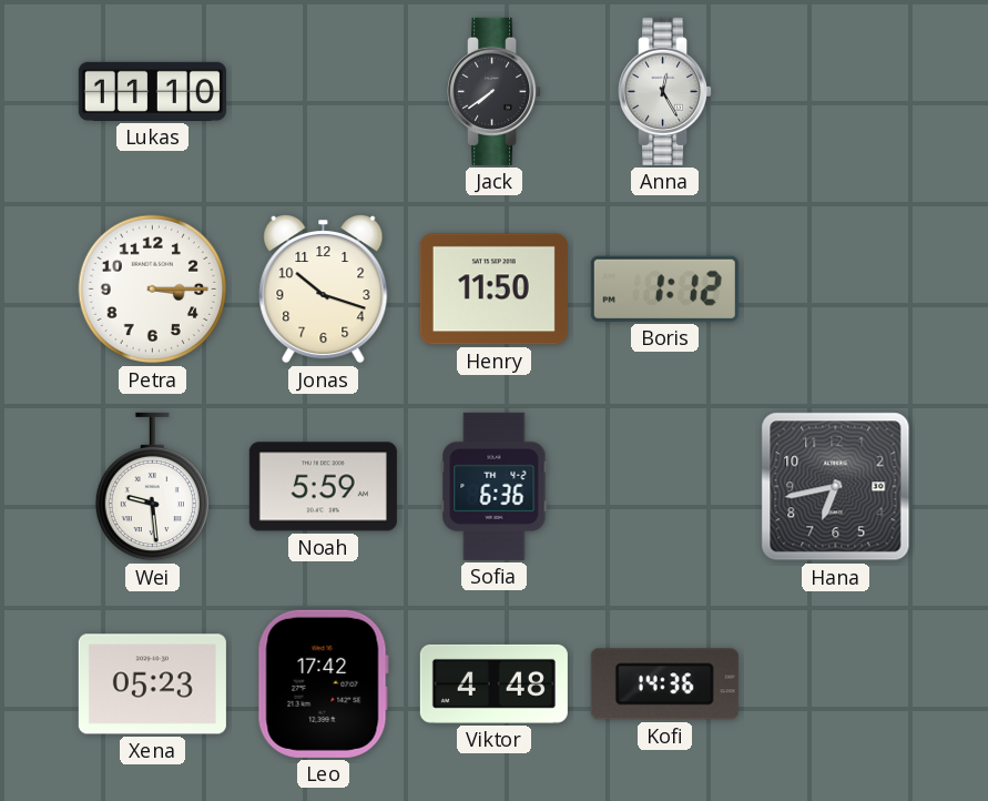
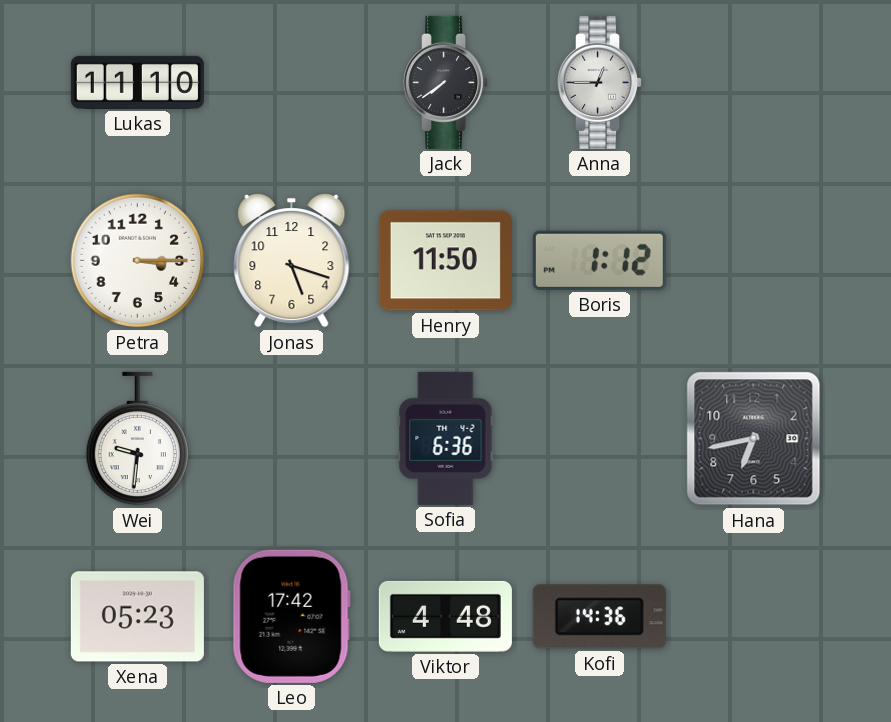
Anna: 12:25 -> 12:45
Jonas: 10:18 -> 5:18
Wei: 9:29 -> 9:31
Noah: 5:59 -> none
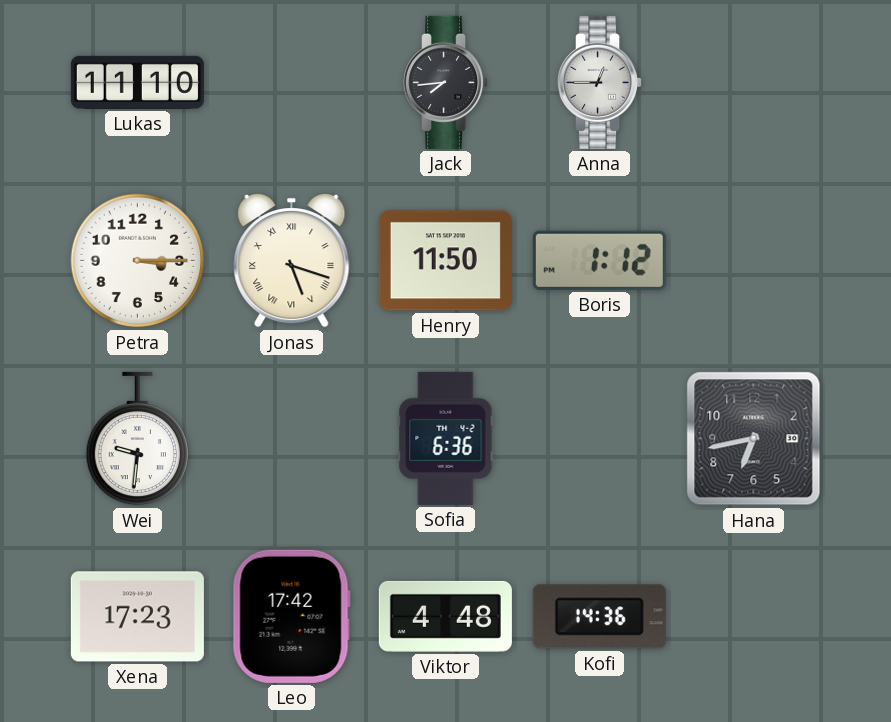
Jack: 7:39 -> 7:44
Jonas numerals: Arabic -> Roman
Xena: 05:23 -> 17:23
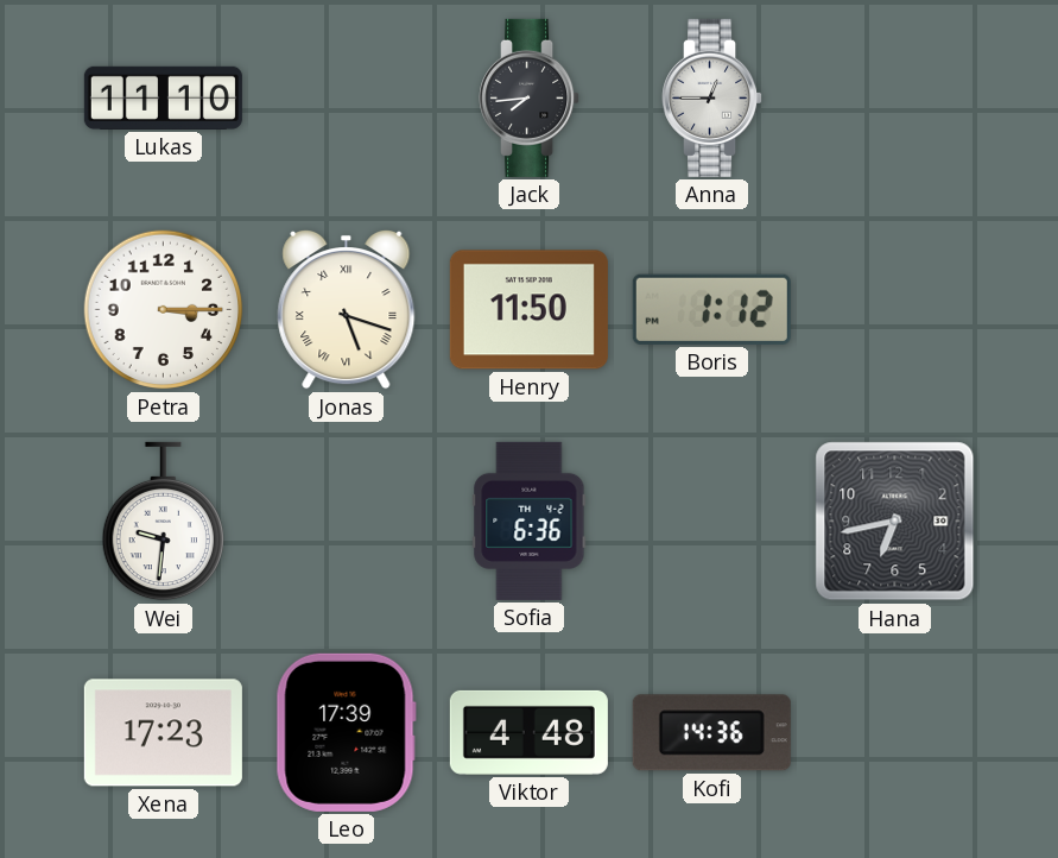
Leo: 17:42 -> 17:39
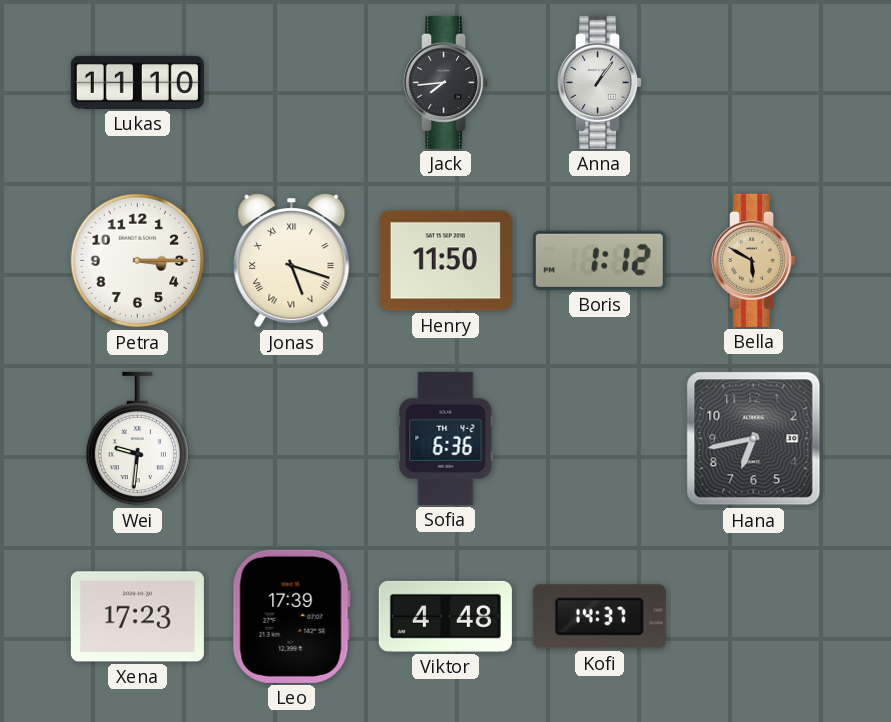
Anna: 12:45 -> 1:06
Bella: none -> 5:50
Kofi: 14:36 -> 14:37
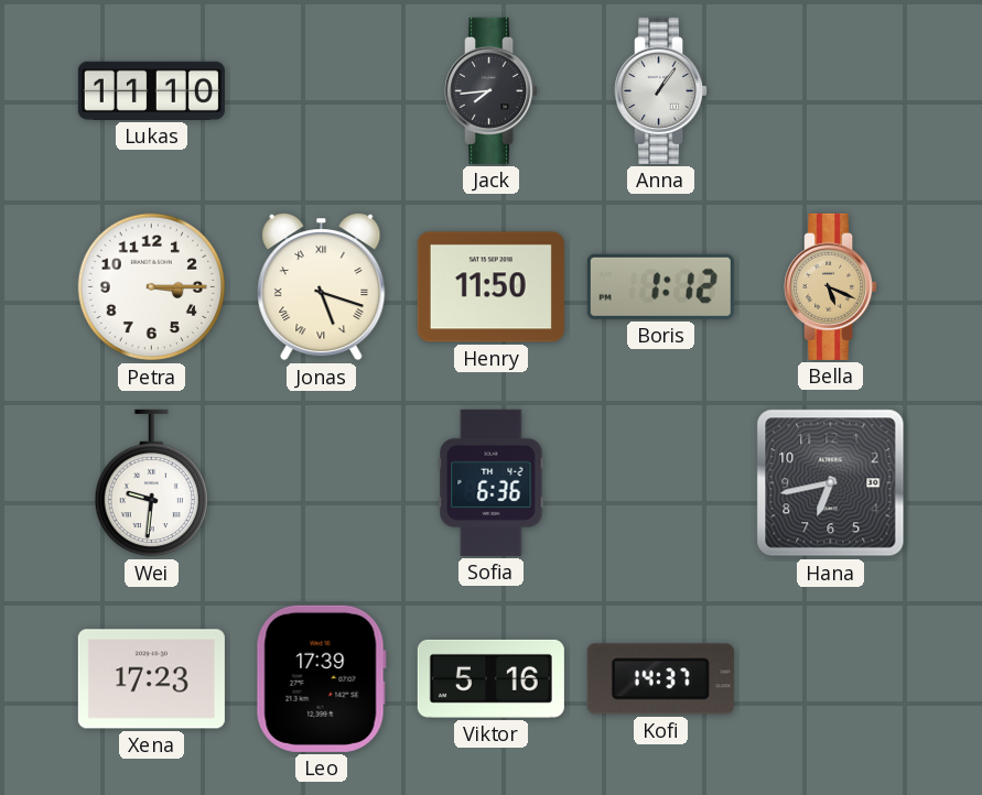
Bella: 5:50 -> 5:19
Viktor: 4:48 -> 5:16
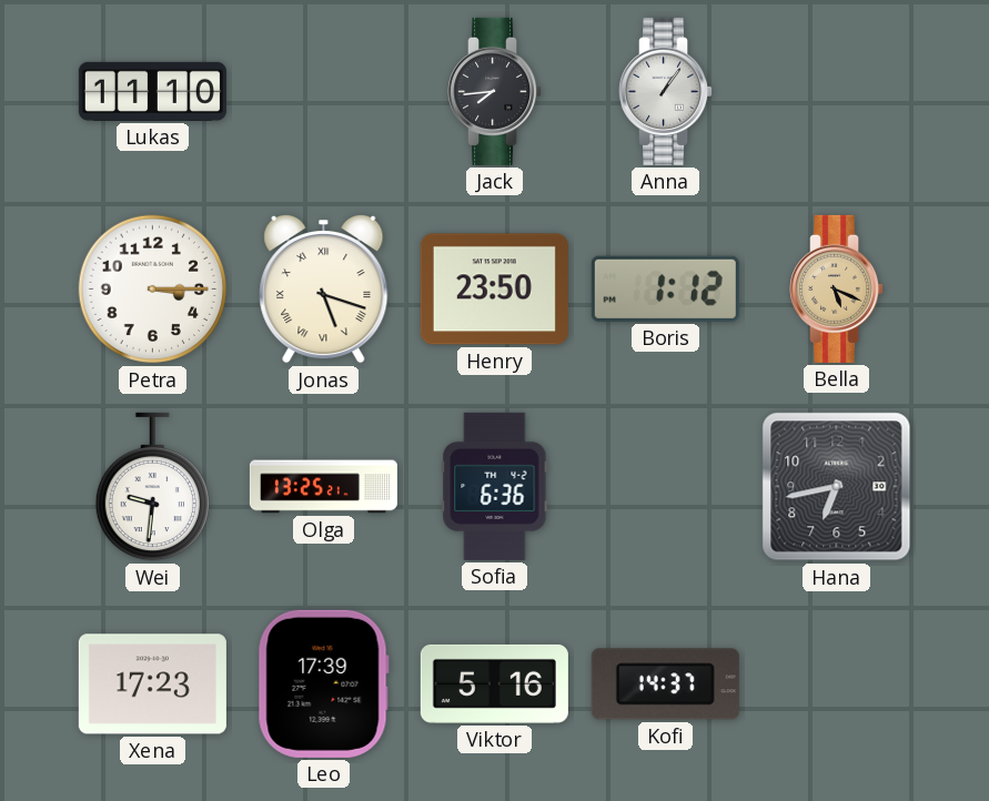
Henry: 11:50 -> 23:50
Olga: none -> 13:25
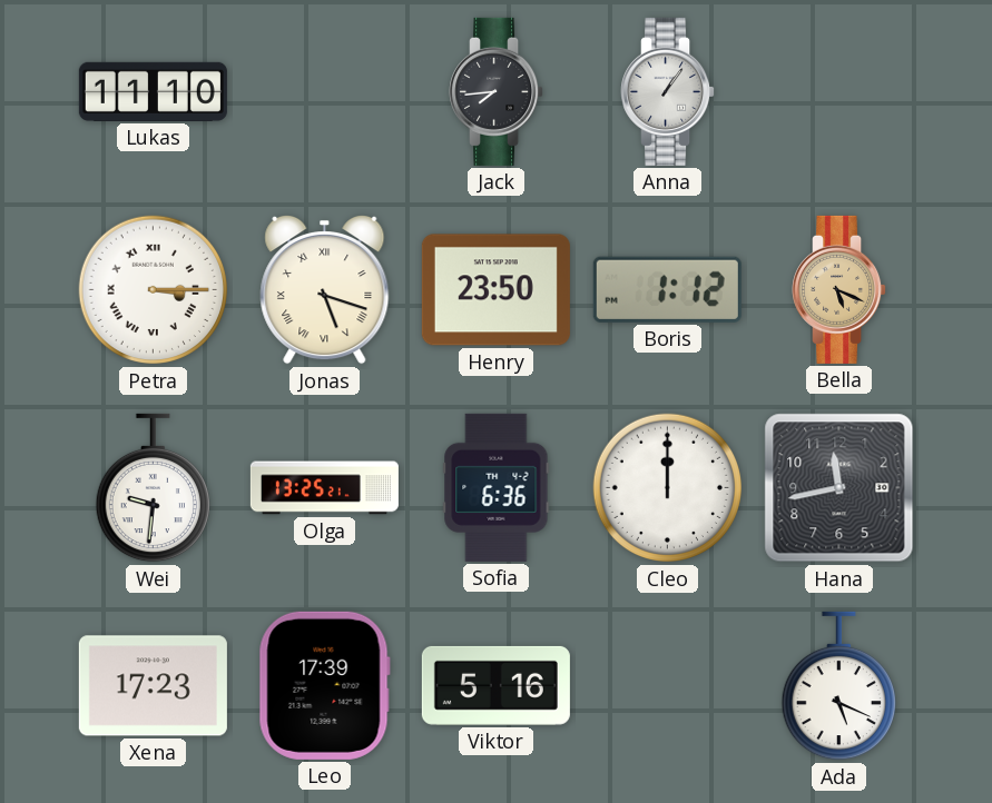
Petra numerals: Arabic -> Roman
Cleo: none -> 12:00
Hana: 6:43 -> 11:43
Kofi: 14:37 -> none
Ada: none -> 5:19
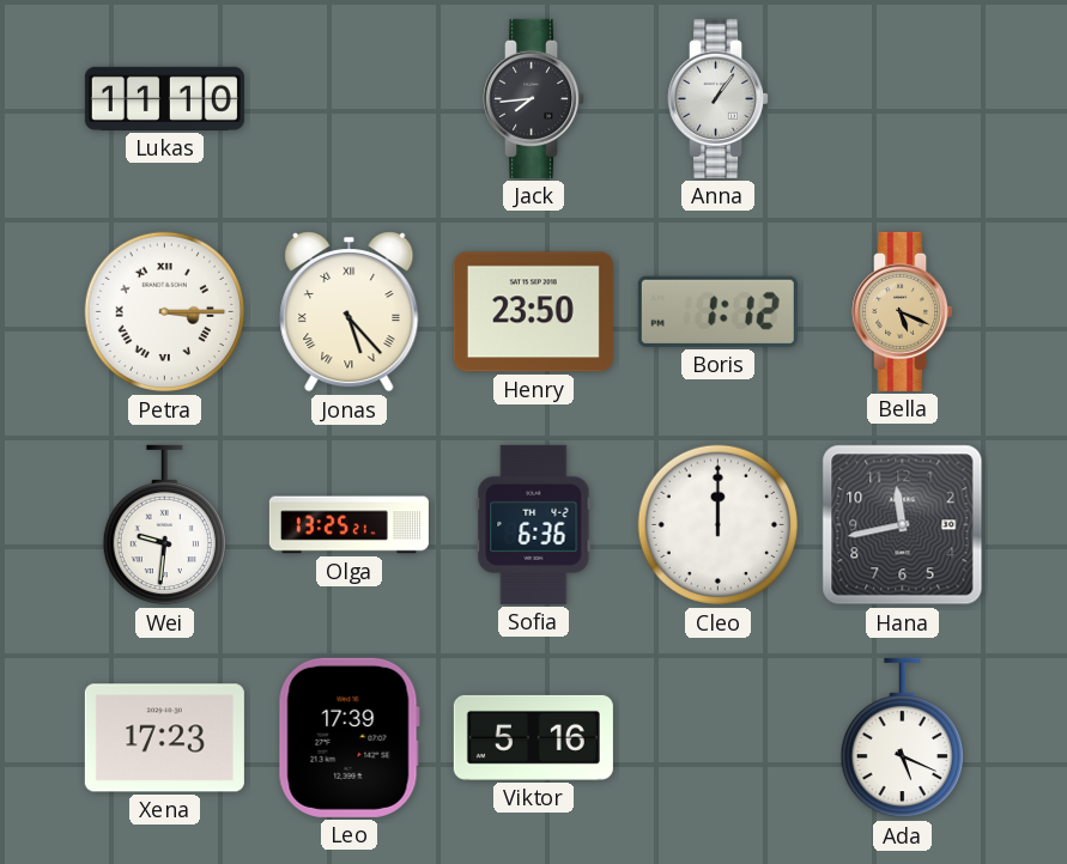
Jonas: 5:18 -> 5:23
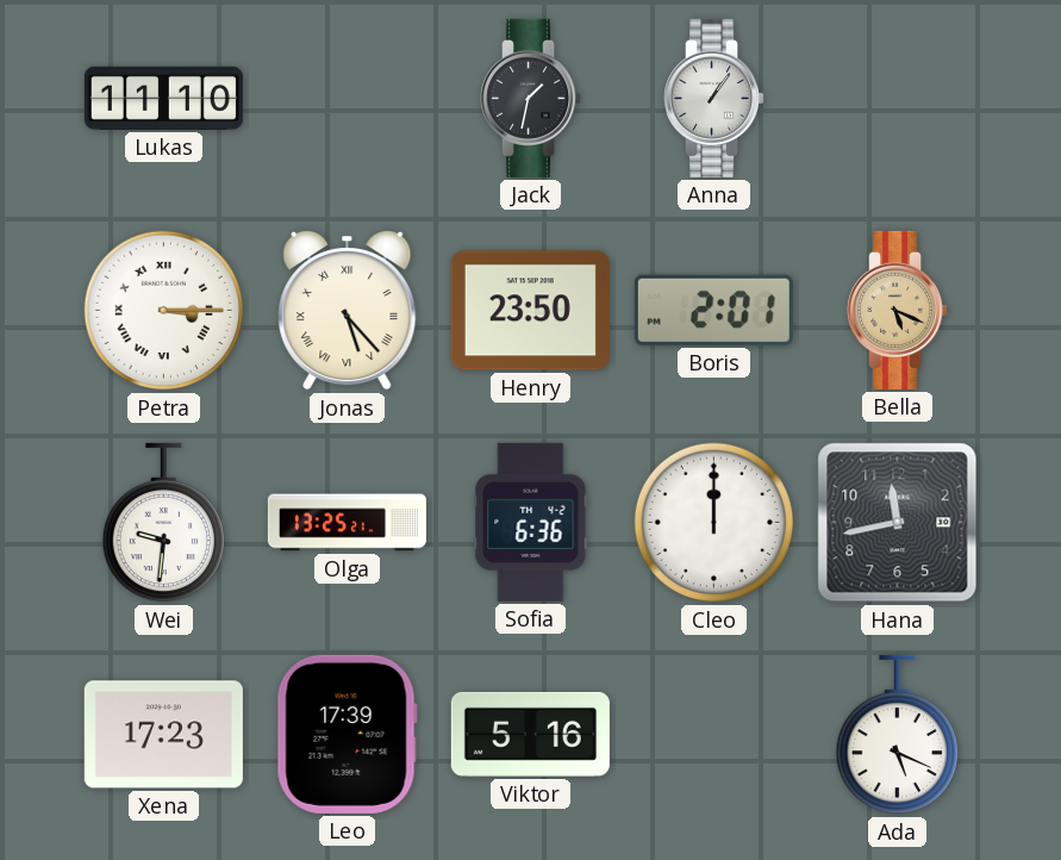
Jack: 7:44 -> 1:32
Boris: 1:12 -> 2:01
